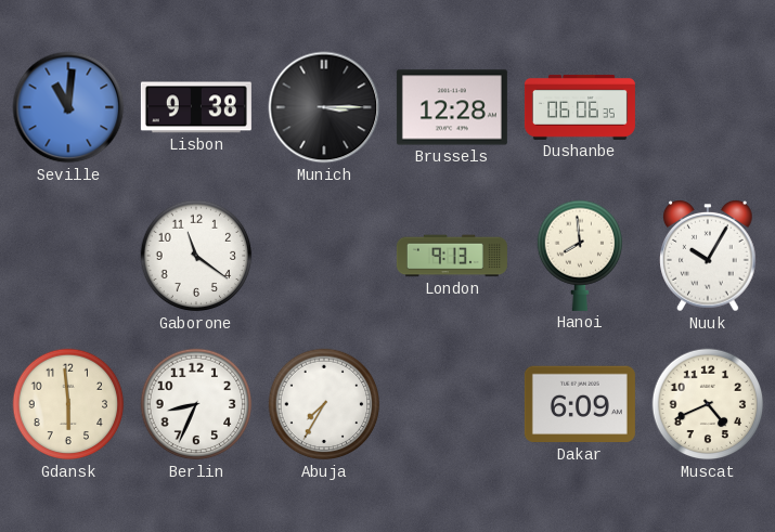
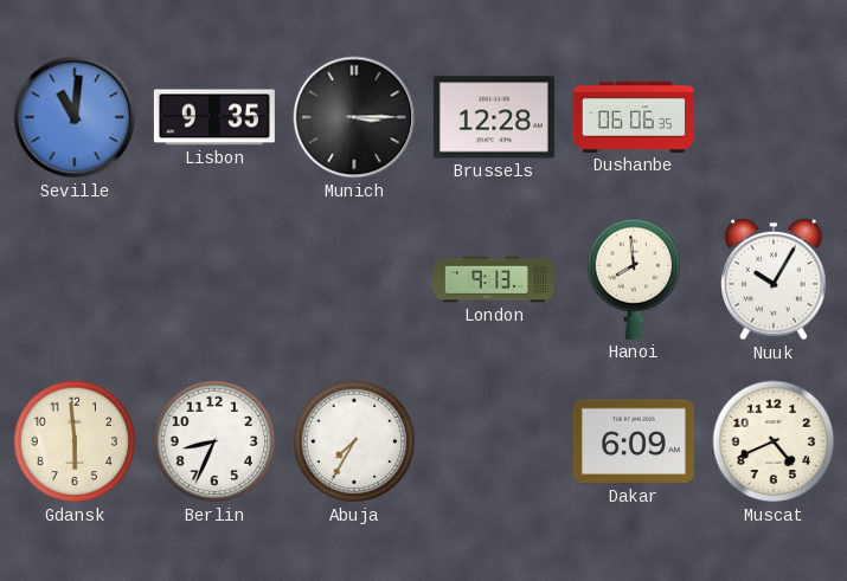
Lisbon: 9:38 -> 9:35
Gaborone: 11:21 -> none
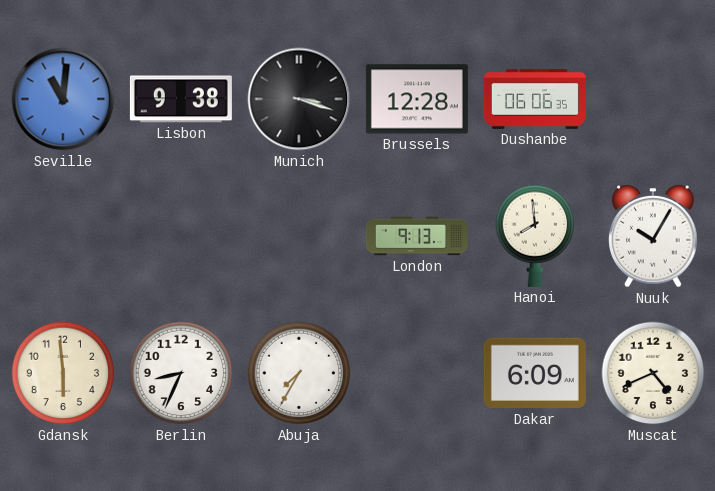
Lisbon: 9:35 -> 9:38
Munich: 3:15 -> 3:18
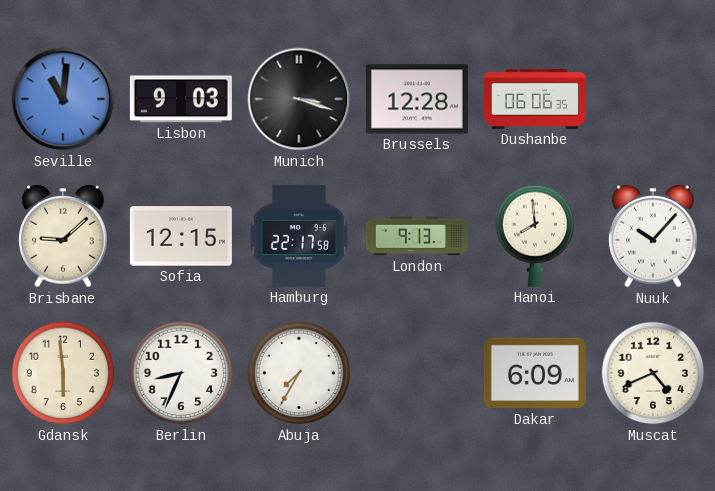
Lisbon: 9:38 -> 9:03
Brisbane: none -> 9:08
Sofia: none -> 12:15
Hamburg: none -> 22:17
Nuuk: 10:05 -> 10:07
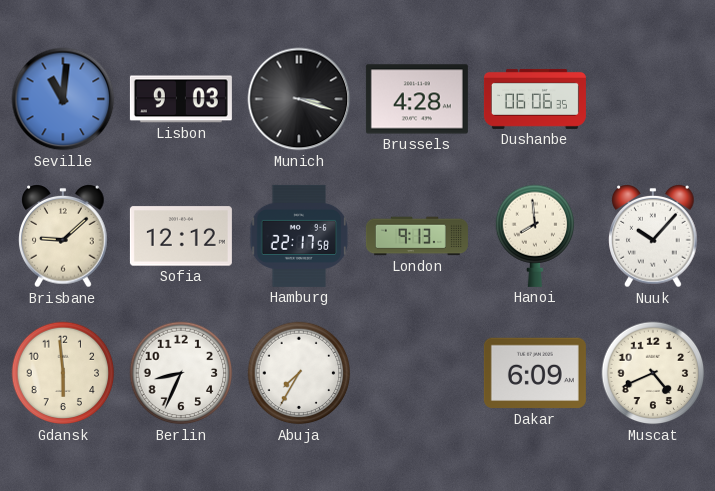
Brussels: 12:28 -> 4:28
Sofia: 12:15 -> 12:12
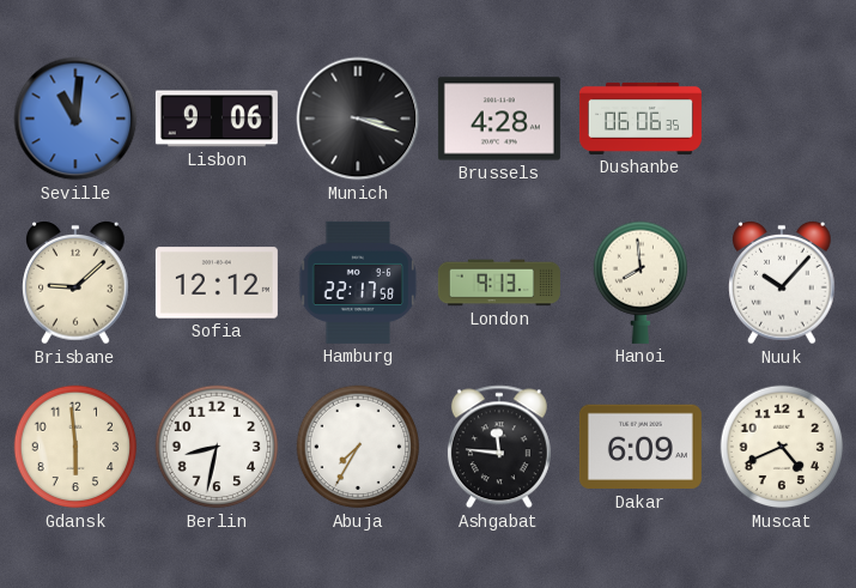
Lisbon: 9:03 -> 9:06
Berlin: 8:34 -> 8:32
Ashgabat: none -> 11:46
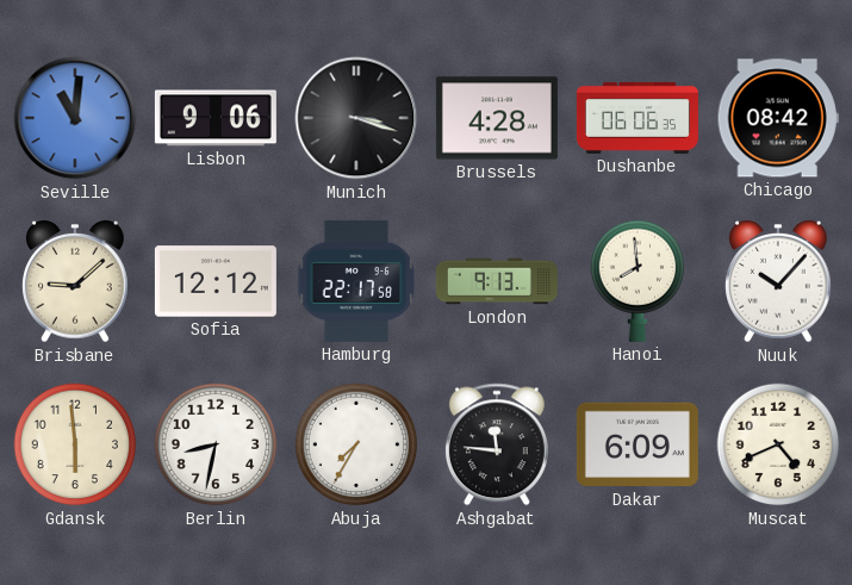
Chicago: none -> 08:42
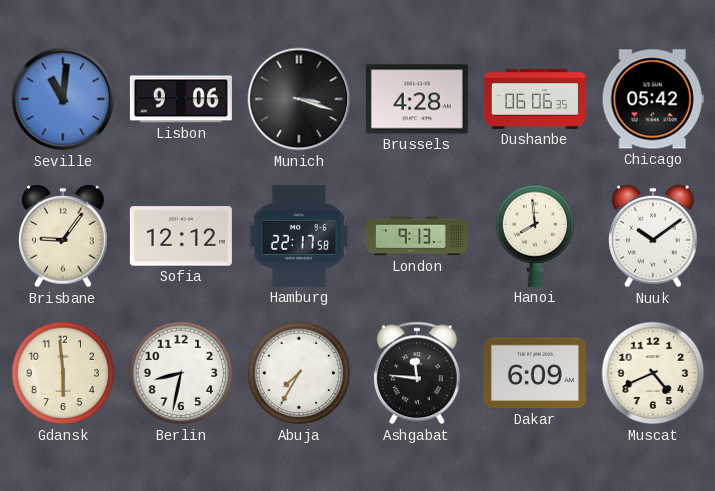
Chicago: 08:42 -> 05:42
Brisbane: 9:08 -> 9:06
Nuuk: 10:07 -> 10:09
